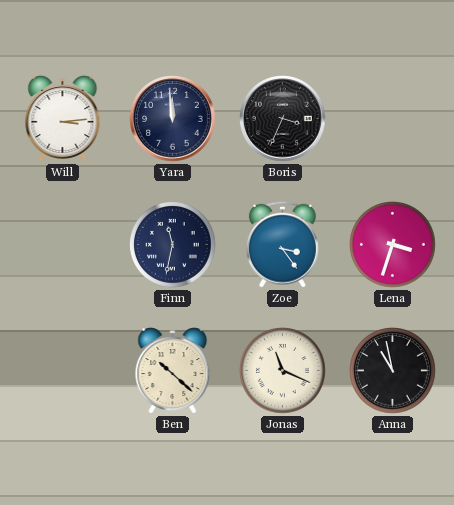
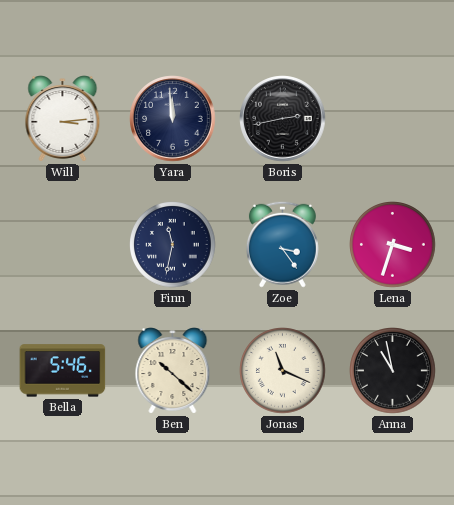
Boris: 3:34 -> 2:43
Bella: none -> 5:46
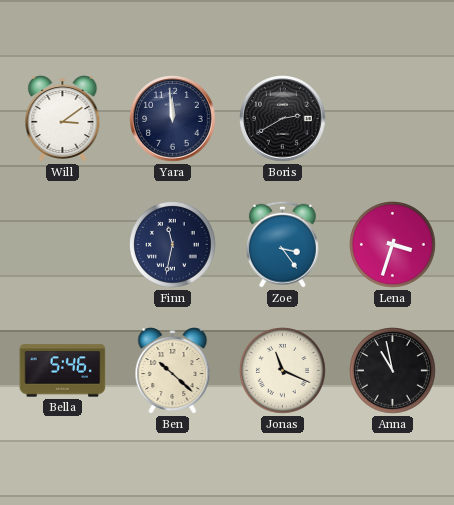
Will: 3:14 -> 3:09
Boris: 2:43 -> 2:40
